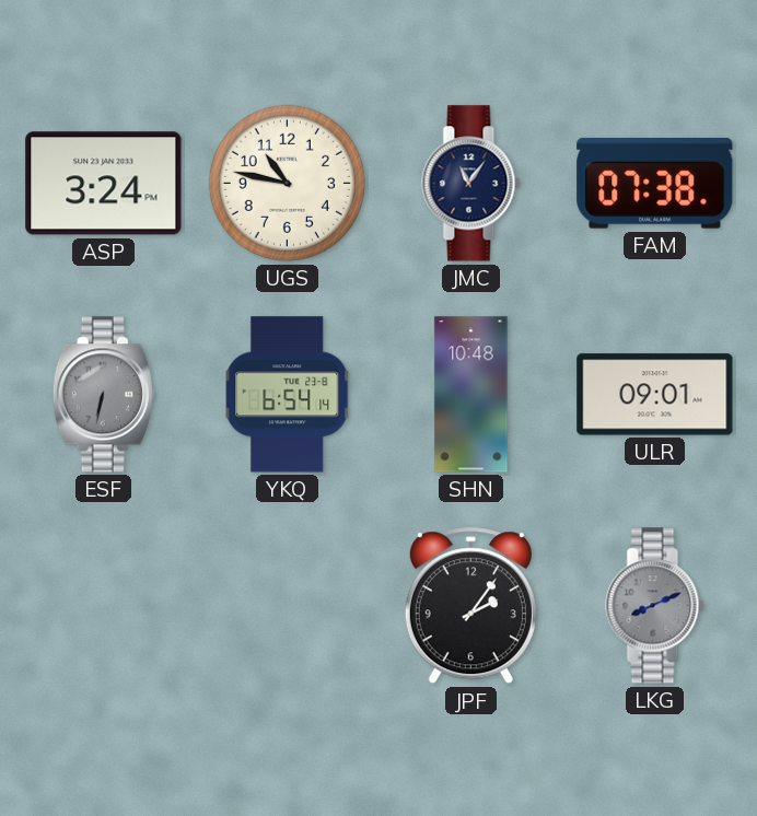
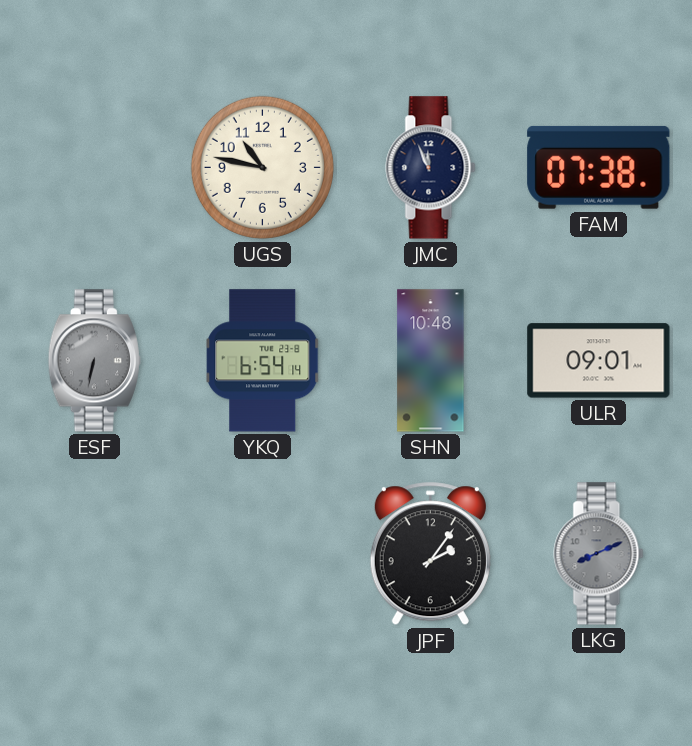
ASP: 3:24 -> none
JMC: 11:06 -> 11:56
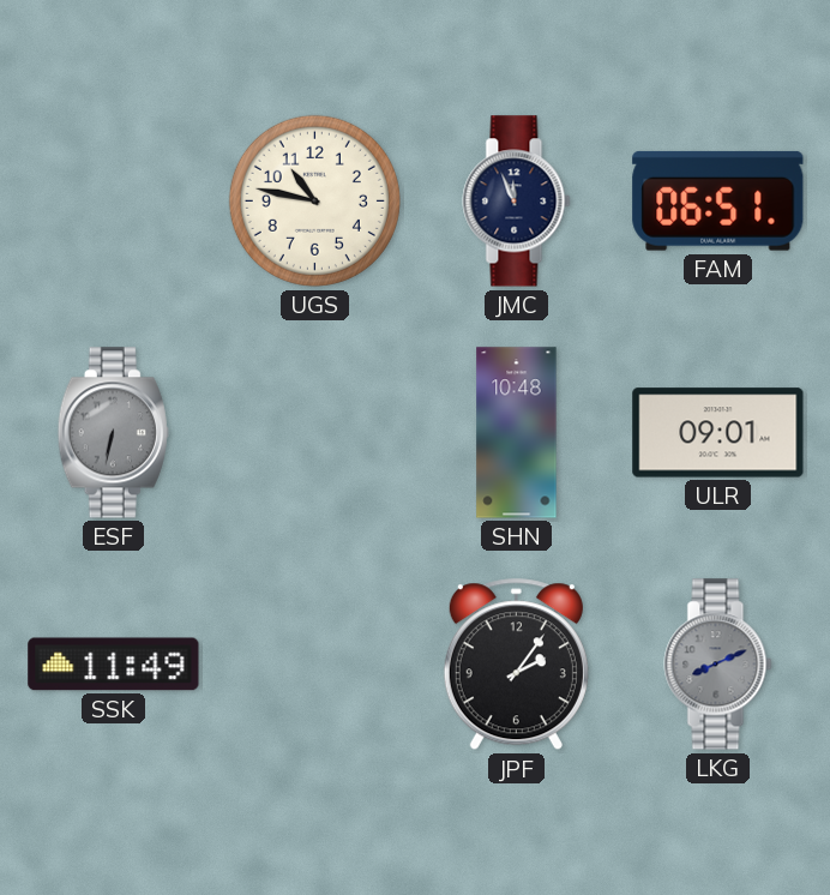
FAM: 07:38 -> 06:51
YKQ: 6:54 -> none
SSK: none -> 11:49
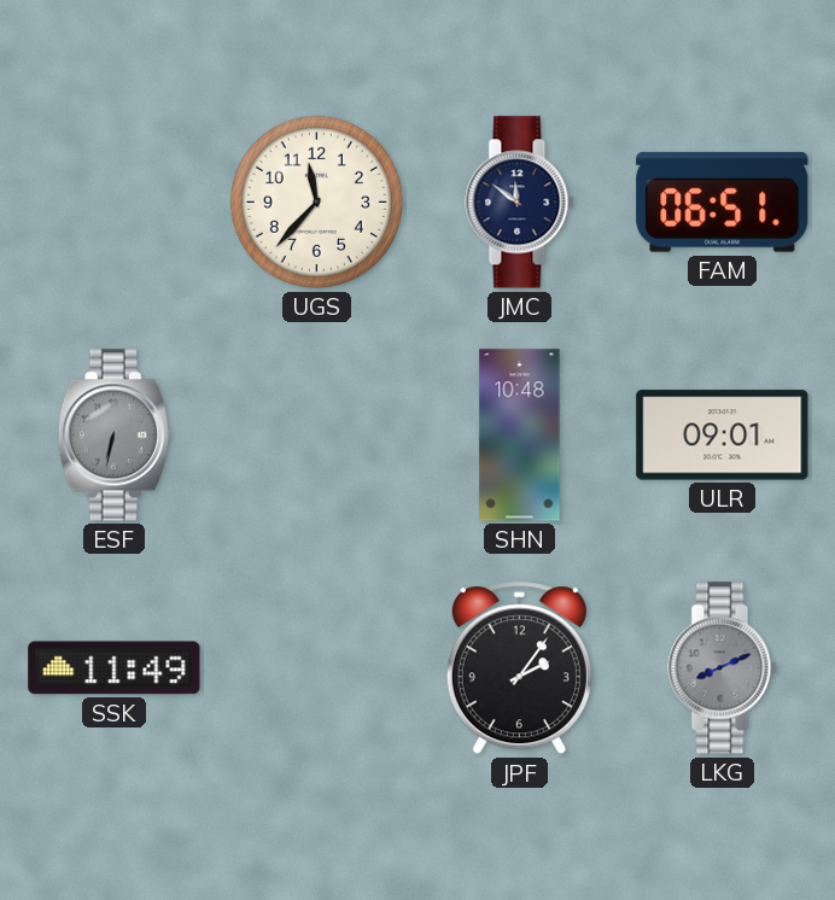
UGS: 10:47 -> 11:37
JMC: 11:56 -> 11:51
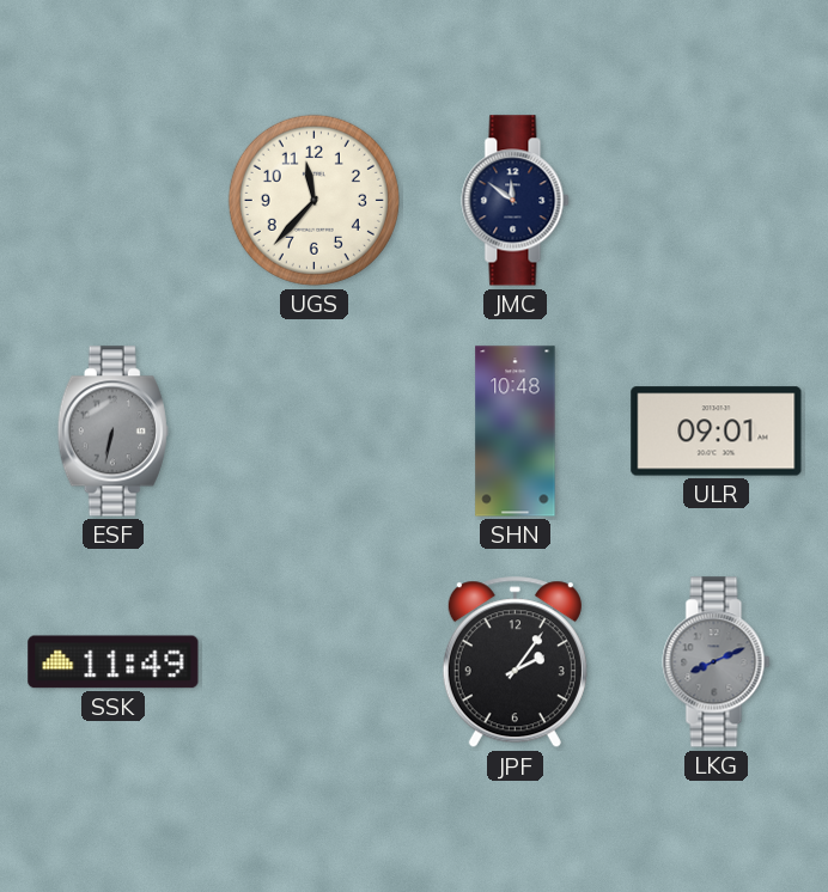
FAM: 06:51 -> none
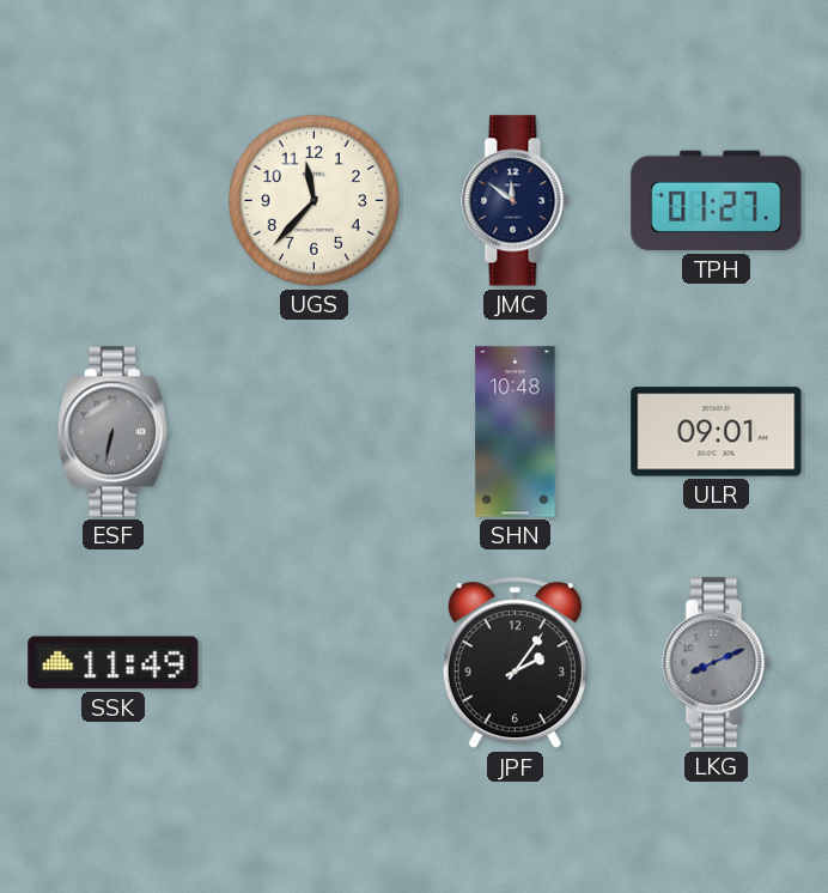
TPH: none -> 01:27
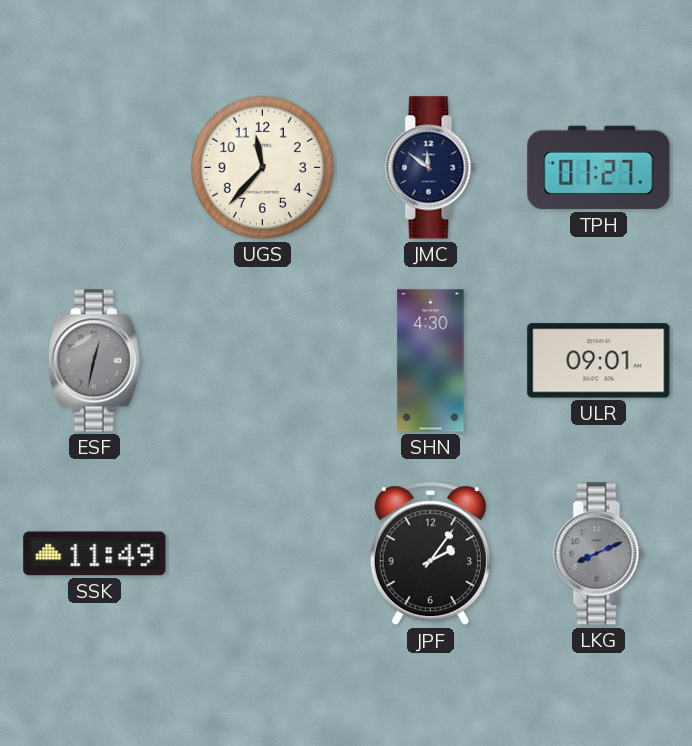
ESF: 6:32 -> 12:32
SHN: 10:48 -> 4:30
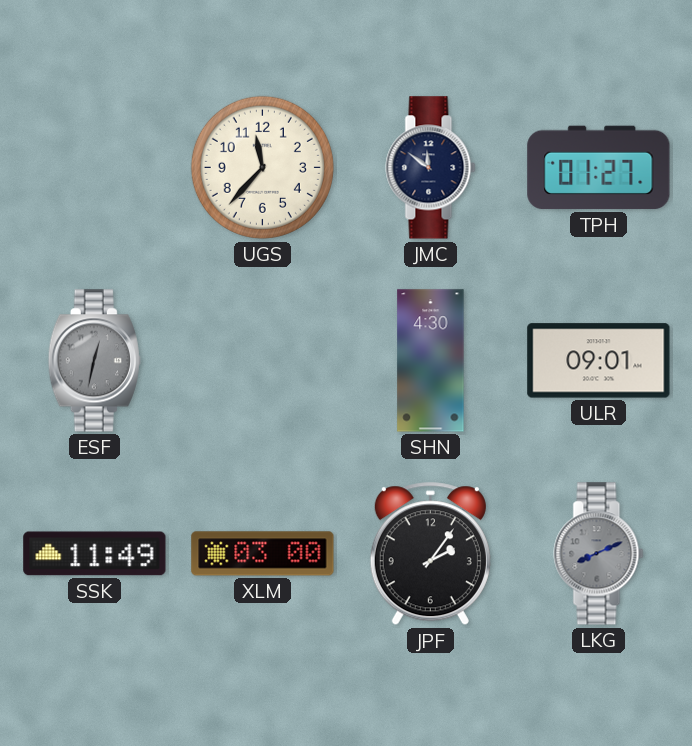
XLM: none -> 03:00
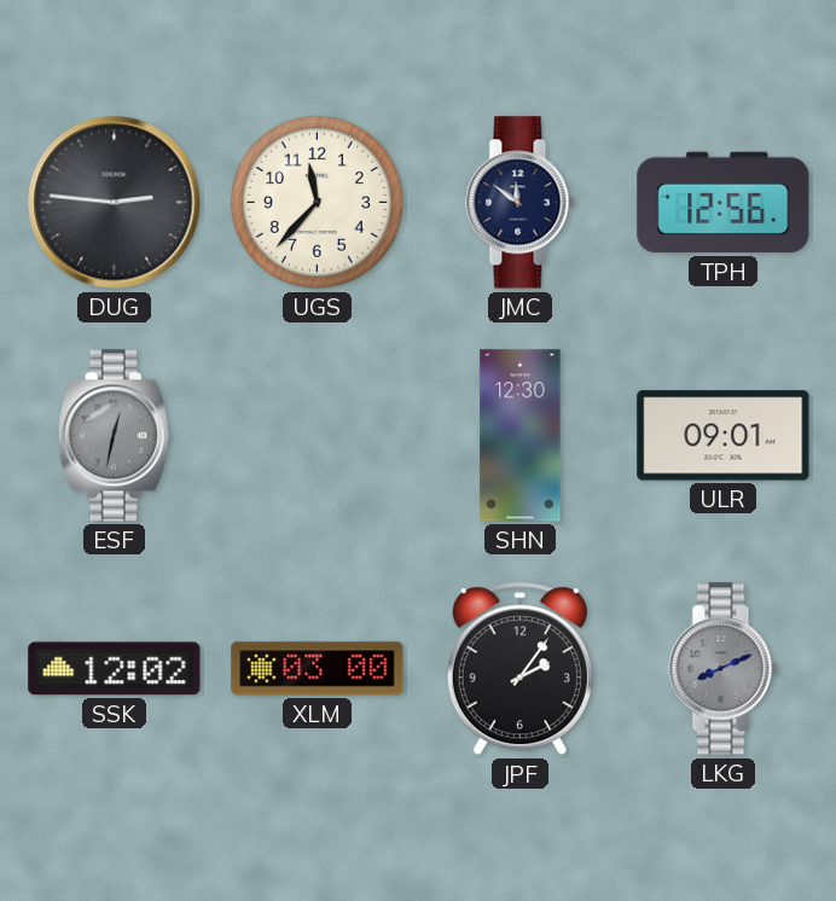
DUG: none -> 2:46
TPH: 01:27 -> 12:56
SHN: 4:30 -> 12:30
SSK: 11:49 -> 12:02
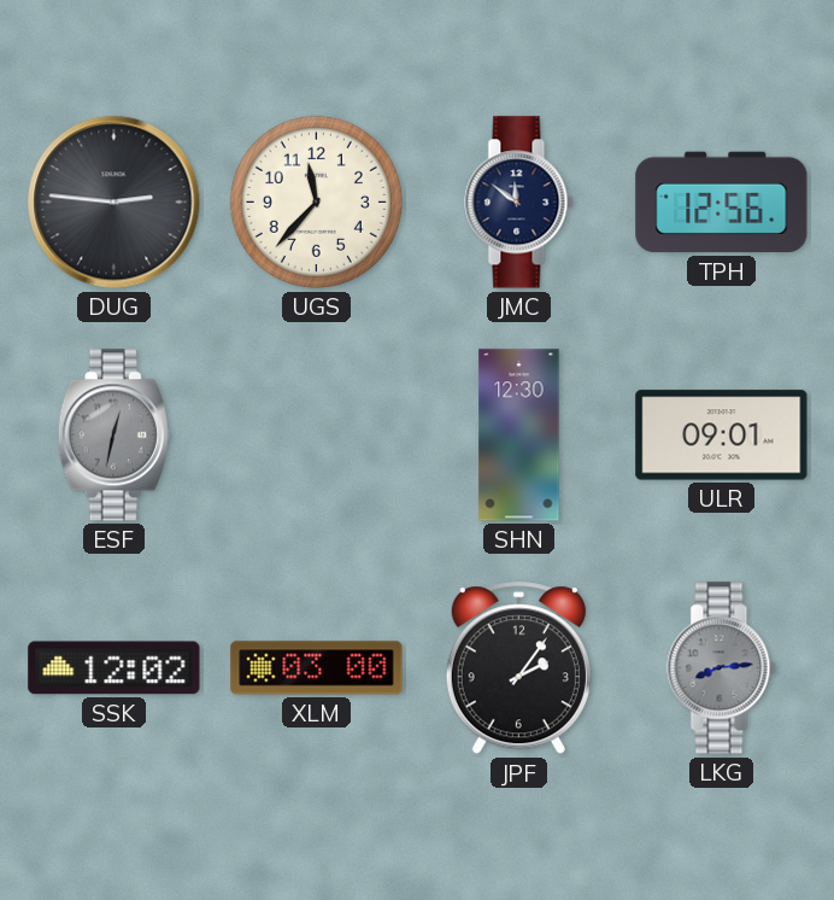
LKG: 8:11 -> 8:14
